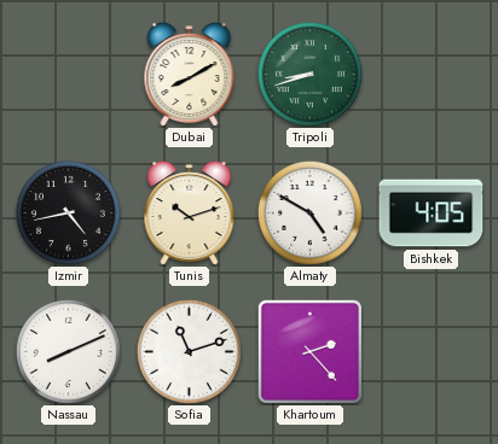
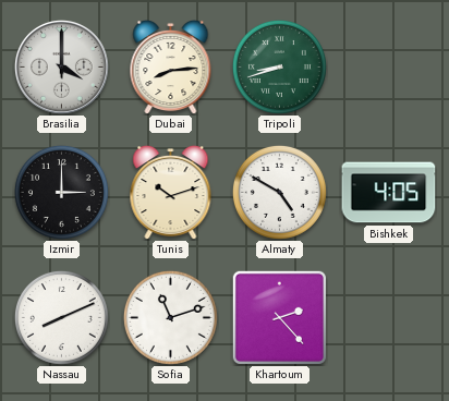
Brasilia: none -> 4:00
Dubai: 8:10 -> 8:14
Izmir: 4:43 -> 3:00
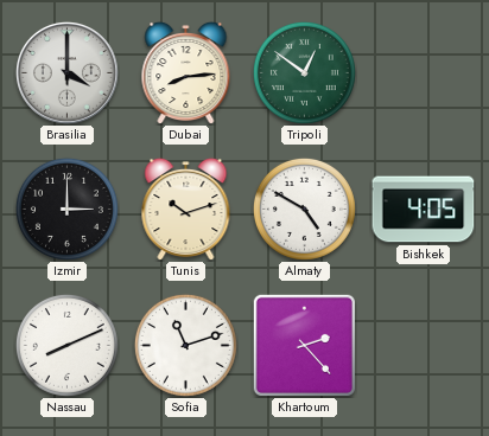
Tripoli: 8:42 -> 12:51
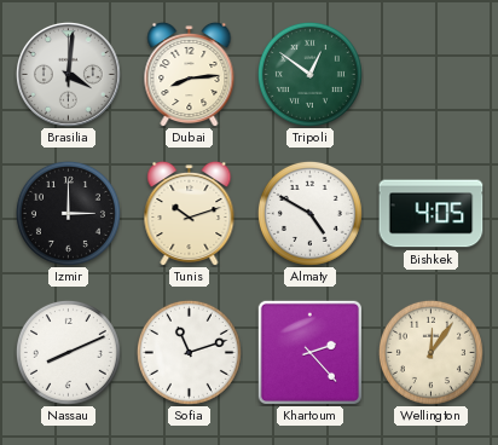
Brasilia: 4:00 -> 4:01
Wellington: none -> 12:06
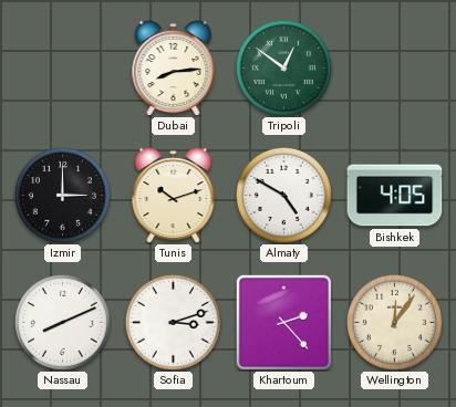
Brasilia: 4:01 -> none
Sofia: 11:12 -> 3:12
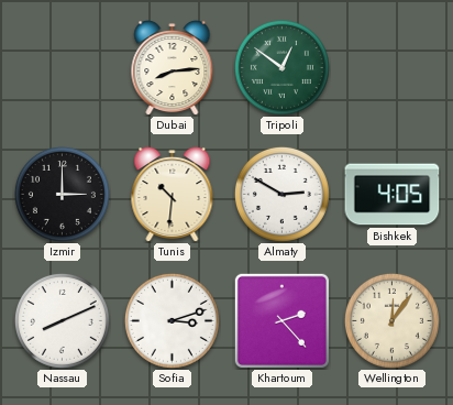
Tunis: 10:12 -> 10:31
Almaty: 4:50 -> 2:50
